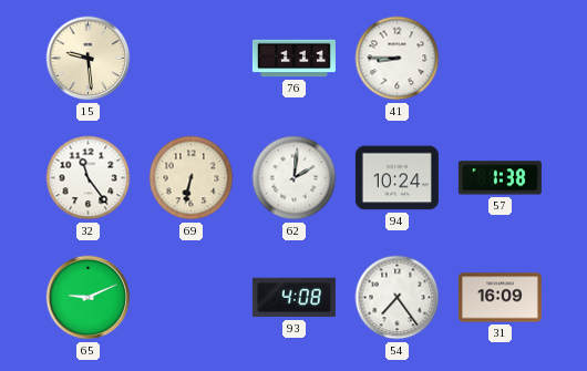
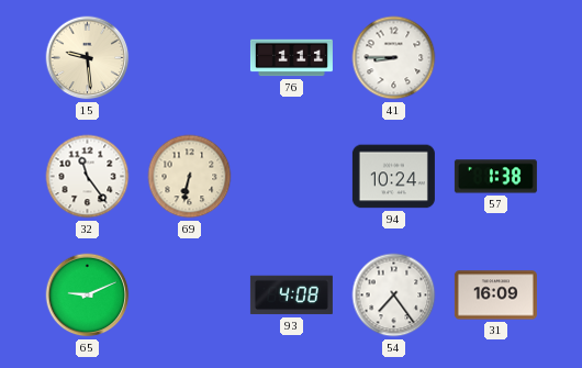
62: 2:01 -> none
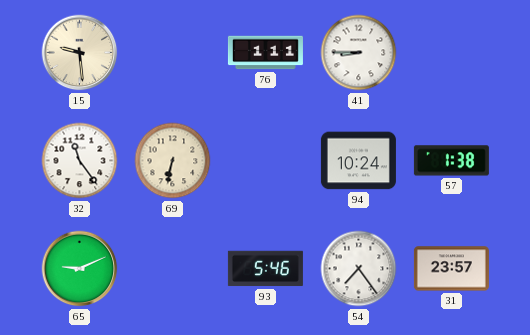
93: 4:08 -> 5:46
31: 16:09 -> 23:57
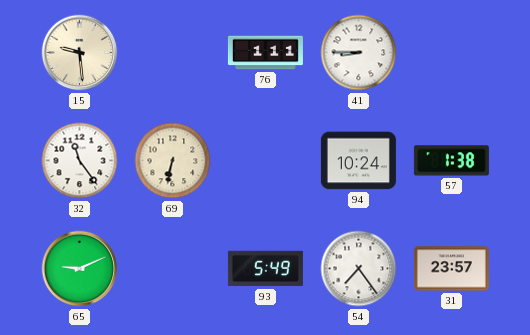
93: 5:46 -> 5:49
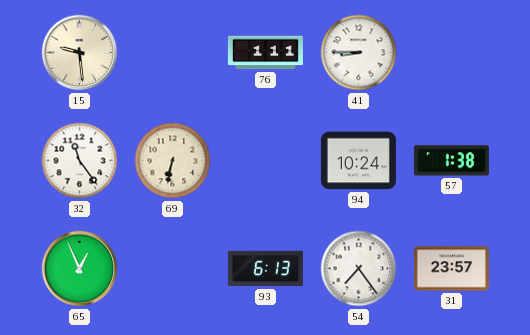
65: 9:11 -> 12:56
93: 5:49 -> 6:13
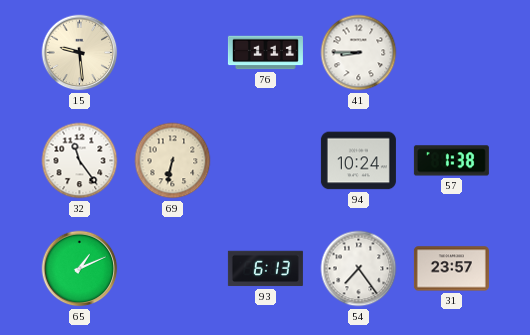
65: 12:56 -> 1:11
